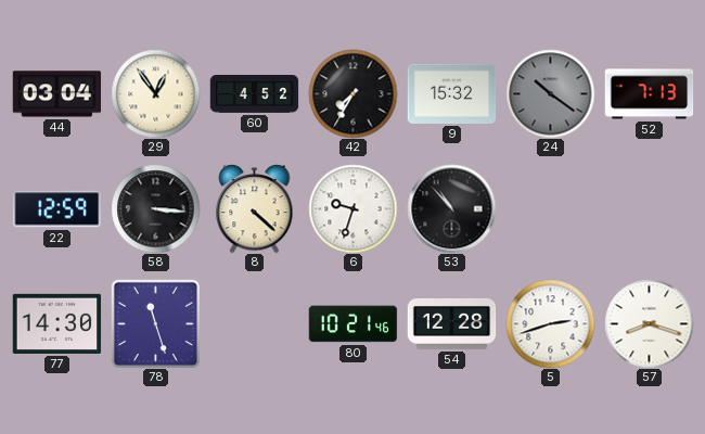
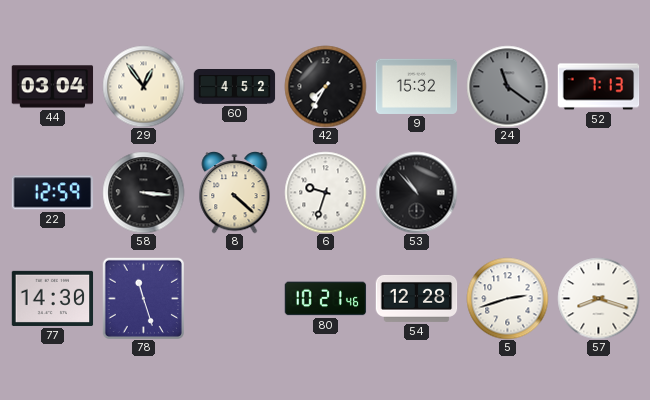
24: 10:21 -> 11:21
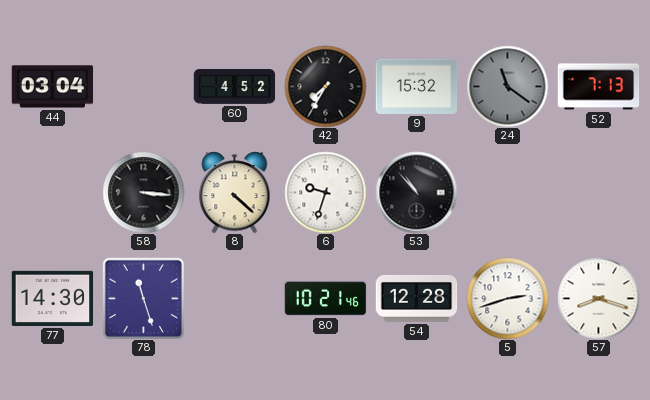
29: 12:54 -> none
22: 12:59 -> none
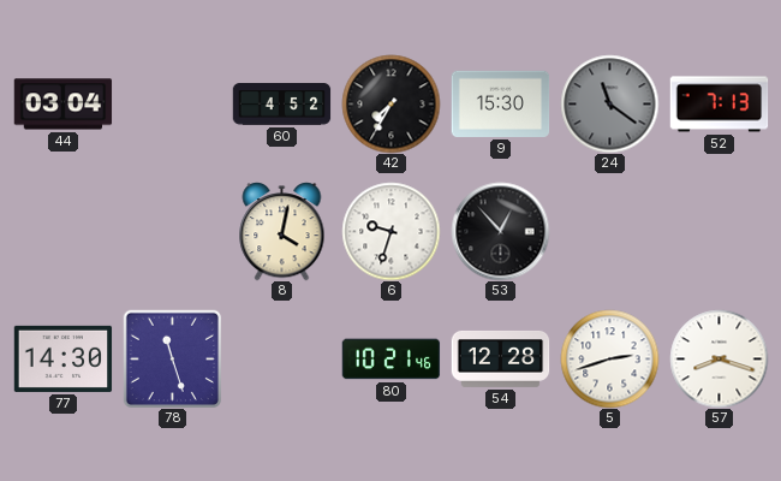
9: 15:32 -> 15:30
58: 3:16 -> none
8: 4:22 -> 4:02
53: 10:53 -> 12:53
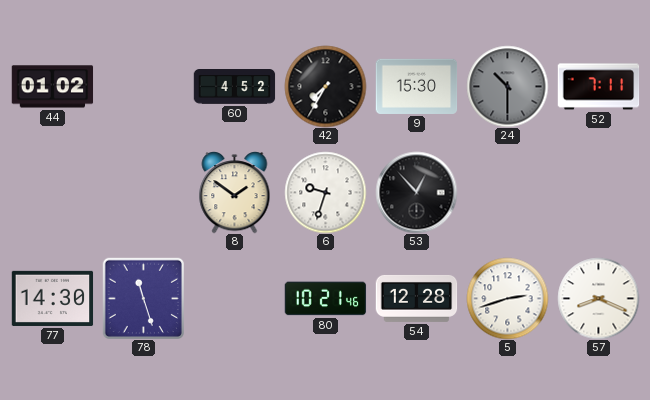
44: 03:04 -> 01:02
24: 11:21 -> 10:30
52: 7:13 -> 7:11
8: 4:02 -> 1:51
57: 8:18 -> 8:19
